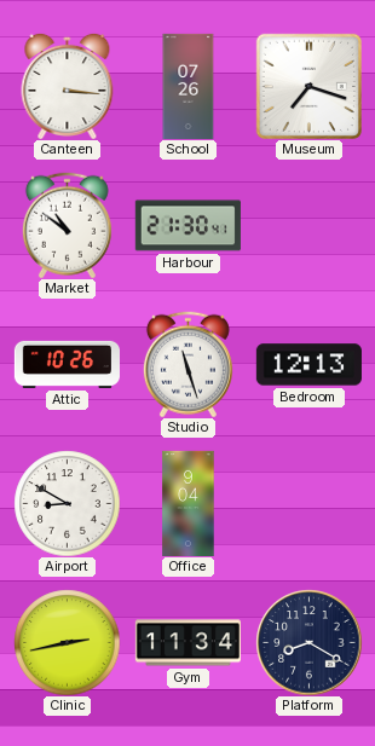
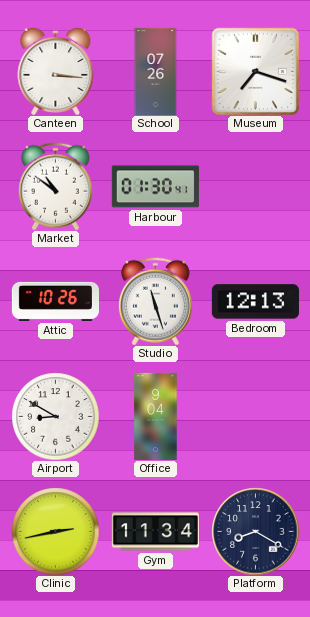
Harbour: 21:30 -> 01:30
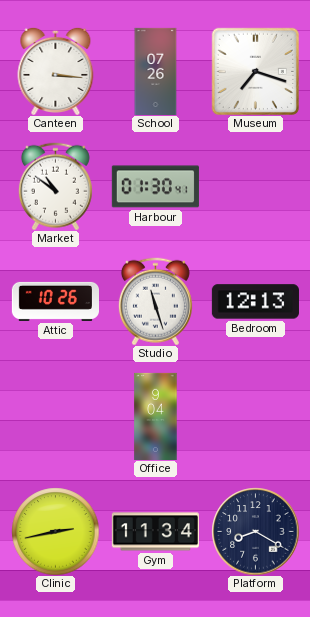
Airport: 8:50 -> none
